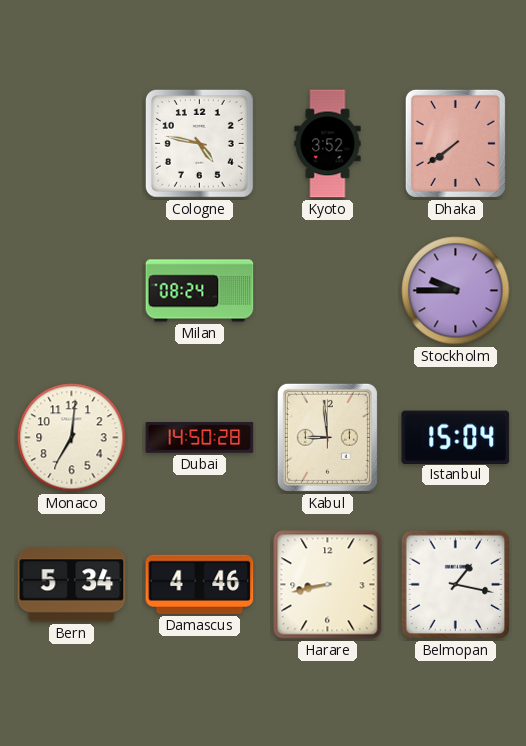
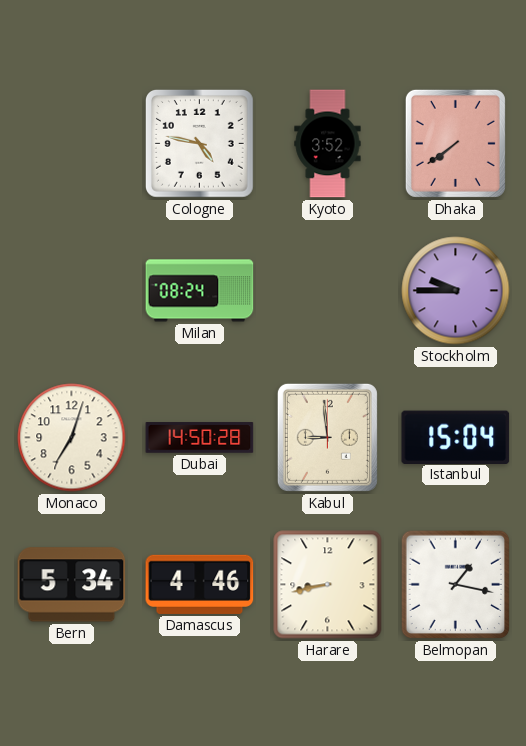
Monaco: 7:01 -> 7:03
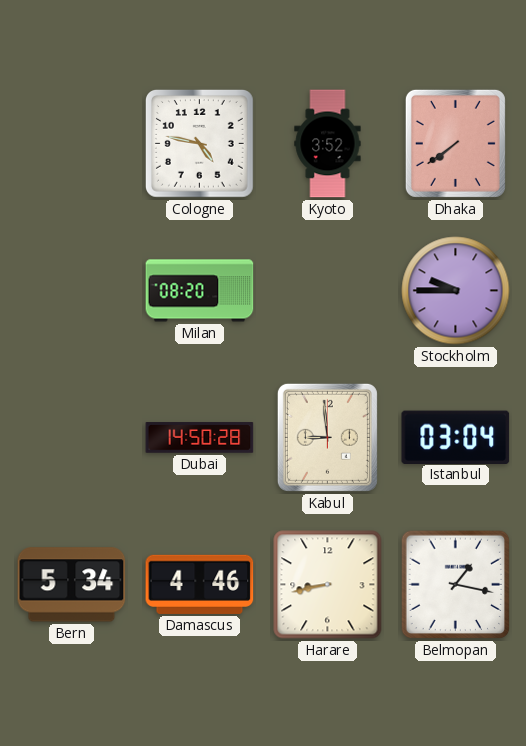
Milan: 08:24 -> 08:20
Monaco: 7:03 -> none
Istanbul: 15:04 -> 03:04
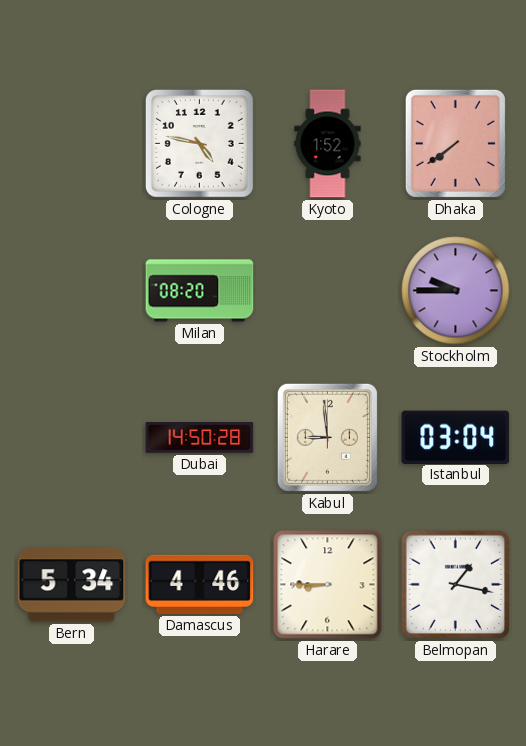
Kyoto: 3:52 -> 1:52
Harare: 8:43 -> 8:45
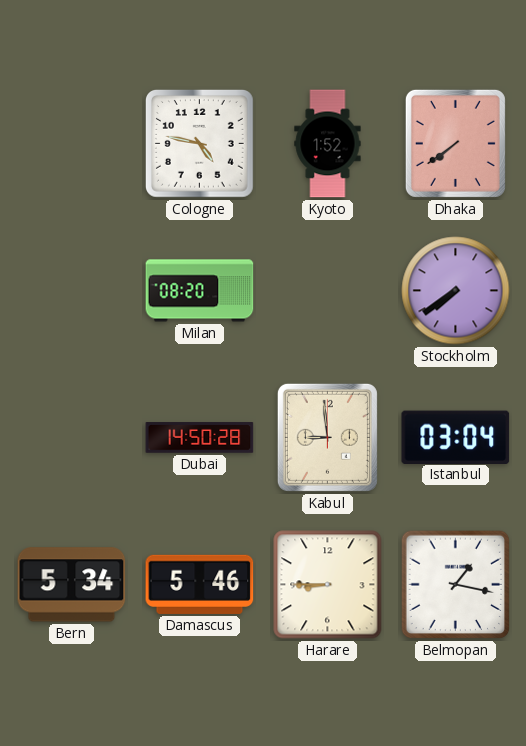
Stockholm: 9:45 -> 7:39
Damascus: 4:46 -> 5:46
